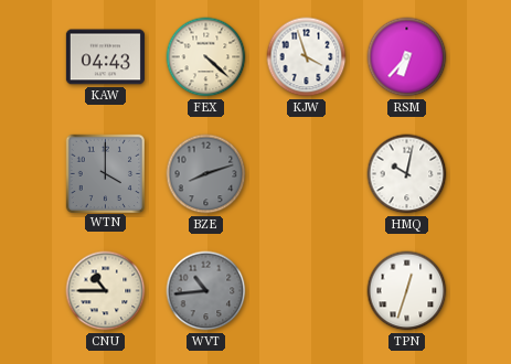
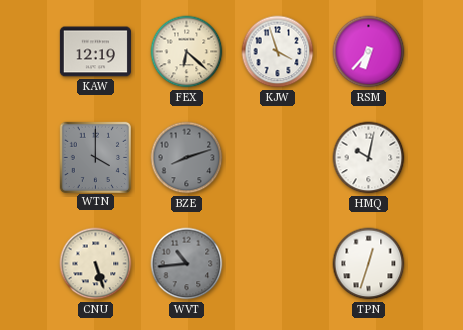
KAW: 04:43 -> 12:19
FEX: 4:22 -> 6:22
CNU: 10:45 -> 5:27
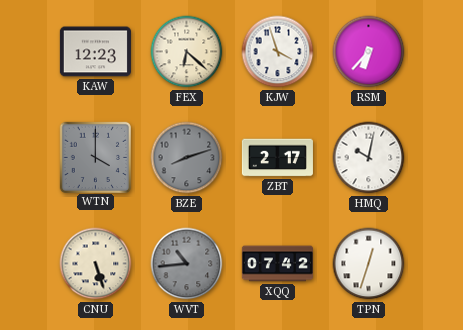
KAW: 12:19 -> 12:23
ZBT: none -> 2:17
XQQ: none -> 07:42
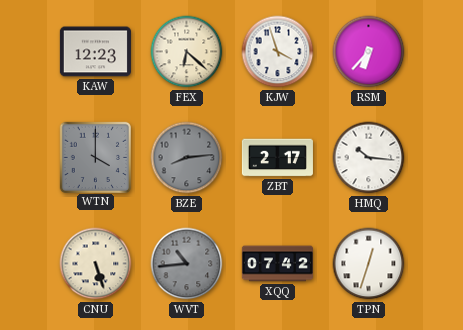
BZE: 8:12 -> 8:14
HMQ: 10:02 -> 10:16
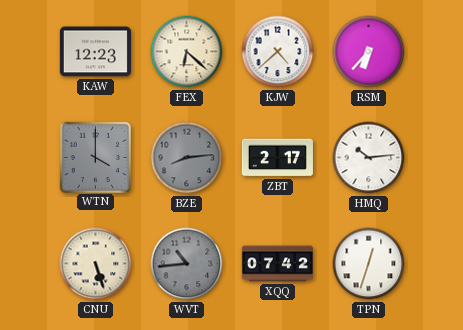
KJW: 3:57 -> 4:38
HMQ: 10:16 -> 10:14
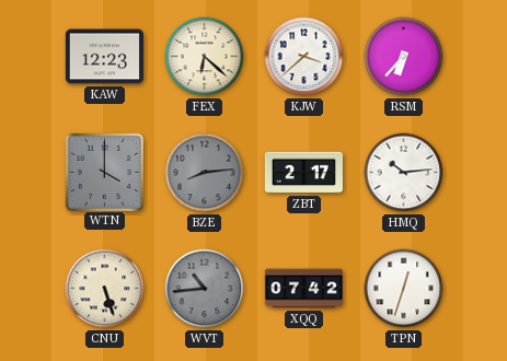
KJW: 4:38 -> 3:38
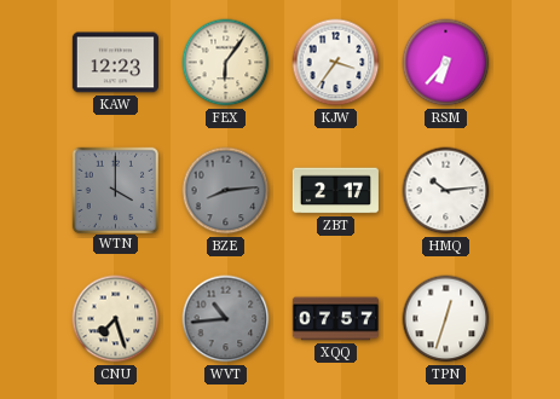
FEX: 6:22 -> 6:06
KJW: 3:38 -> 3:36
CNU: 5:27 -> 7:27
XQQ: 07:42 -> 07:57
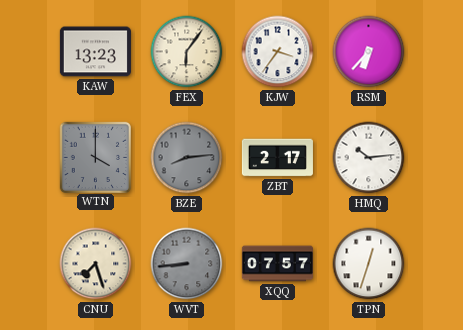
KAW: 12:23 -> 13:23
WVT: 10:44 -> 8:44
